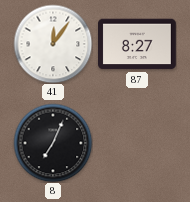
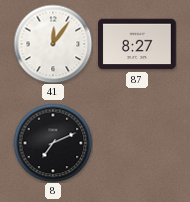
8: 7:04 -> 7:11
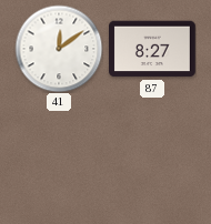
41: 12:06 -> 12:09
8: 7:11 -> none
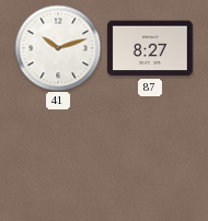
41: 12:09 -> 10:12
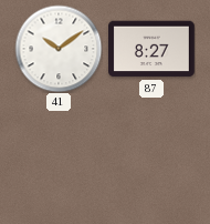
41: 10:12 -> 10:09
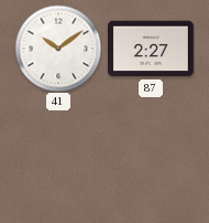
87: 8:27 -> 2:27
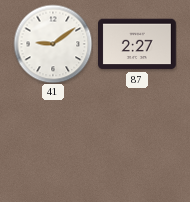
41: 10:09 -> 9:09
